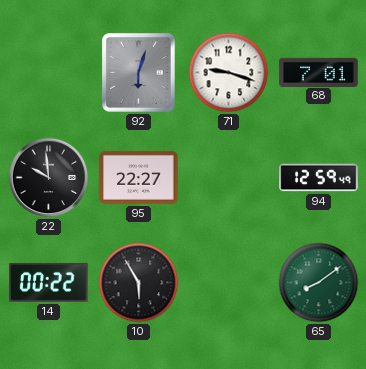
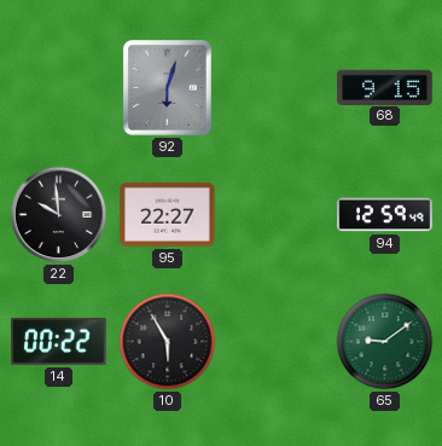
71: 9:18 -> none
68: 7:01 -> 9:15
65: 8:09 -> 9:09
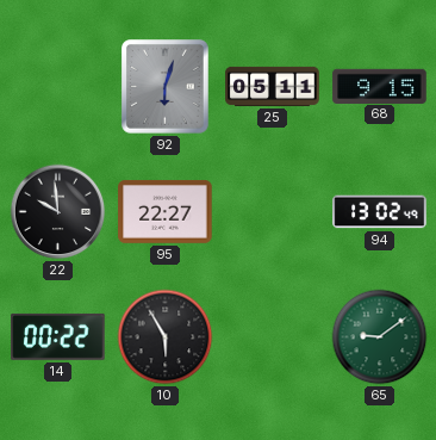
25: none -> 05:11
94: 12:59 -> 13:02
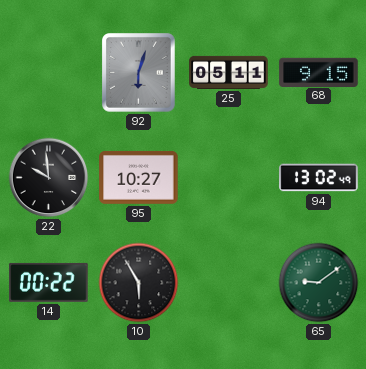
95: 22:27 -> 10:27
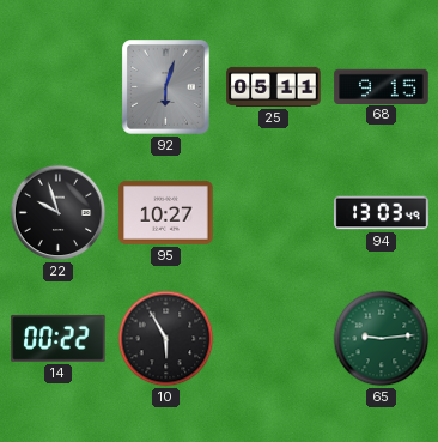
22: 9:59 -> 9:57
94: 13:02 -> 13:03
65: 9:09 -> 9:14
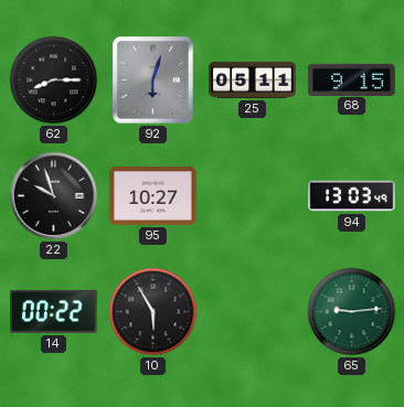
62: none -> 8:15
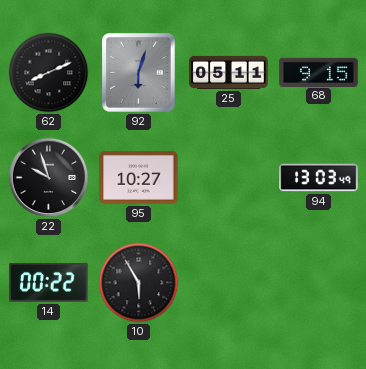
62: 8:15 -> 8:11
65: 9:14 -> none
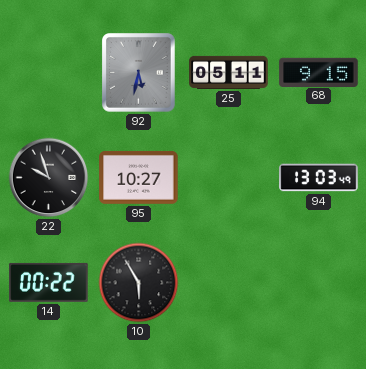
62: 8:11 -> none
92: 6:03 -> 5:32
